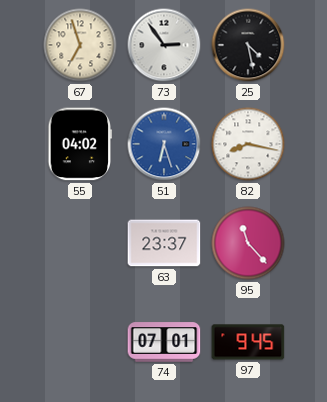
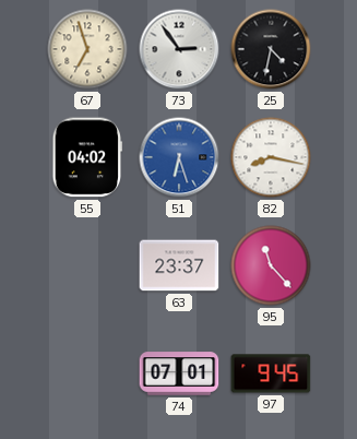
25: 4:28 -> 4:32
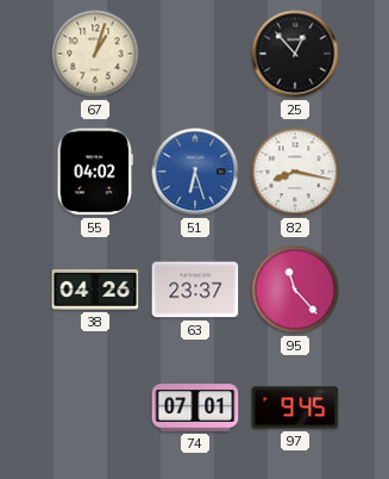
67: 6:57 -> 1:03
73: 2:54 -> none
25: 4:32 -> 12:53
38: none -> 04:26
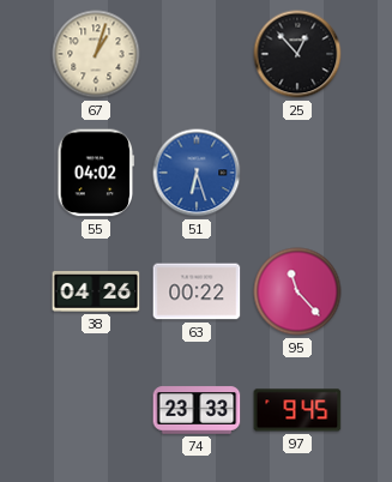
82: 8:17 -> none
63: 23:37 -> 00:22
74: 07:01 -> 23:33
